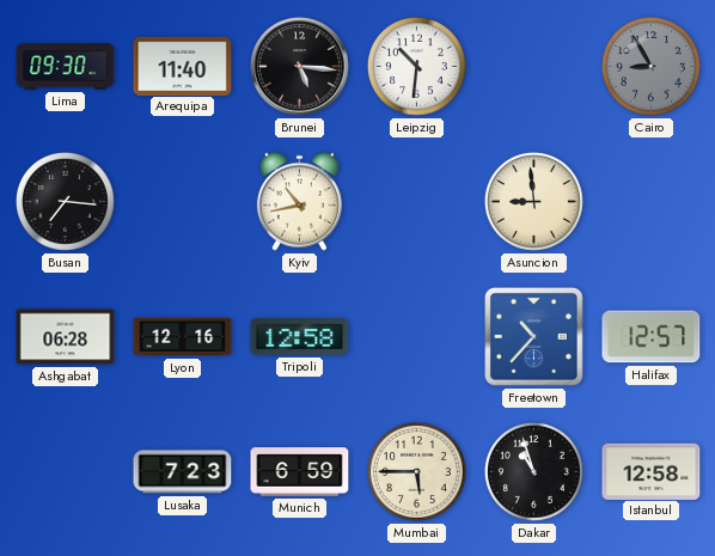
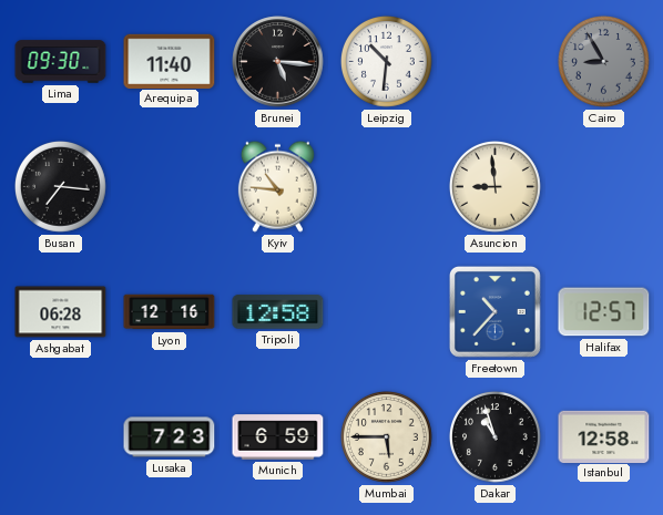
Kyiv: 10:43 -> 10:46
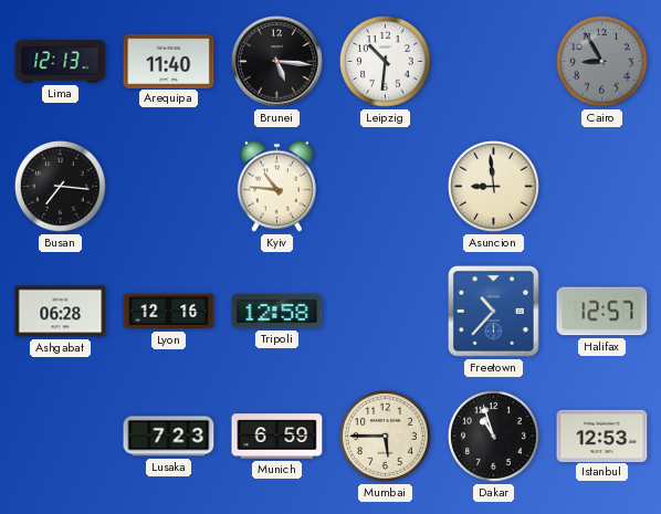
Lima: 09:30 -> 12:13
Istanbul: 12:58 -> 12:53
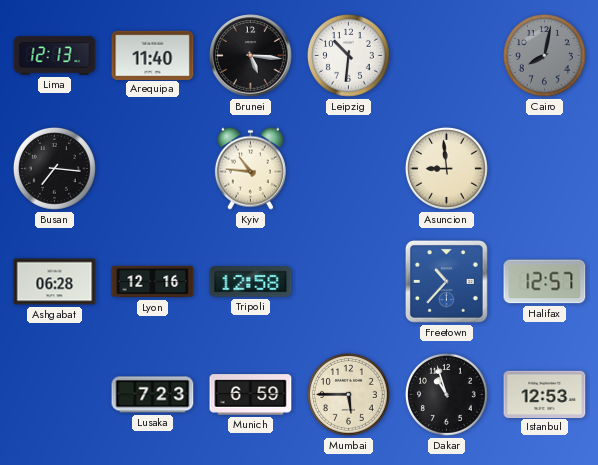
Cairo: 8:55 -> 8:02
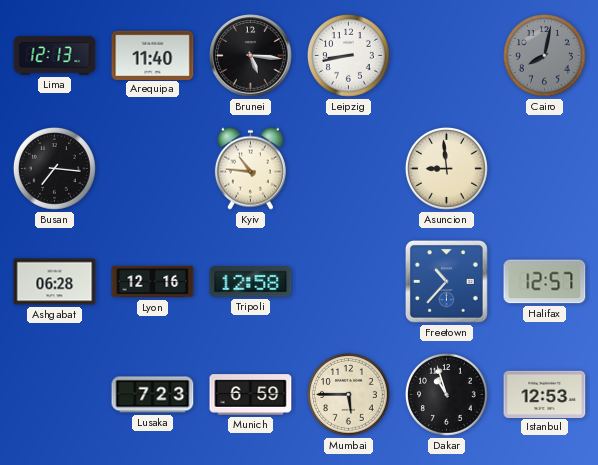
Leipzig: 10:31 -> 8:43
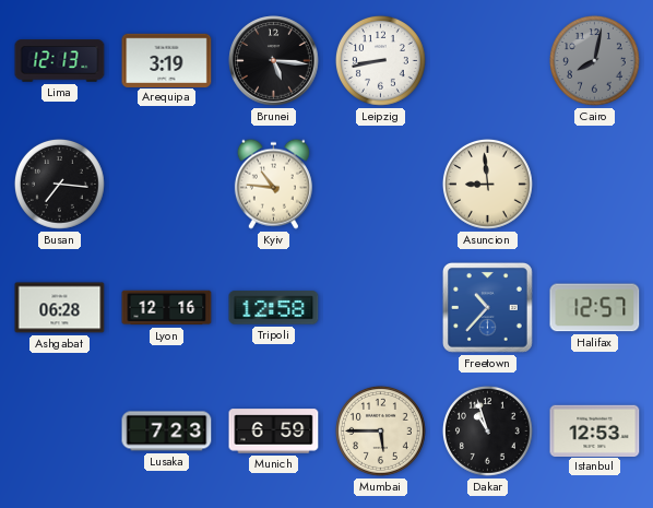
Arequipa: 11:40 -> 3:19
